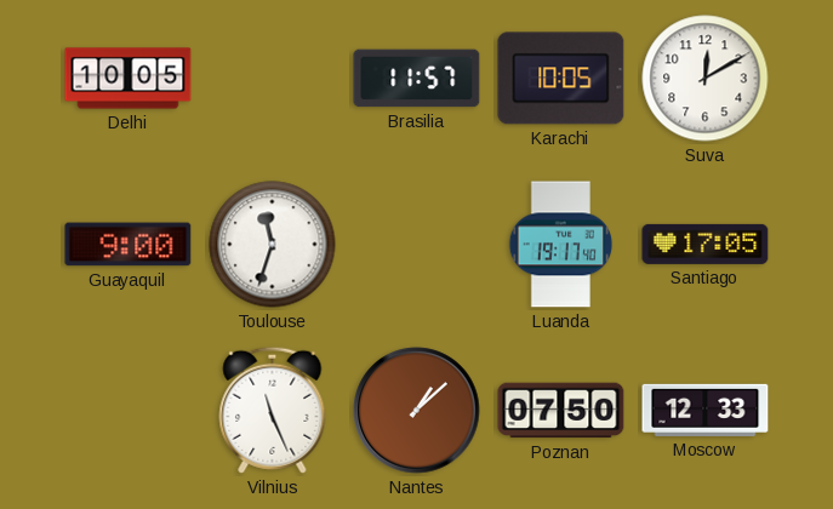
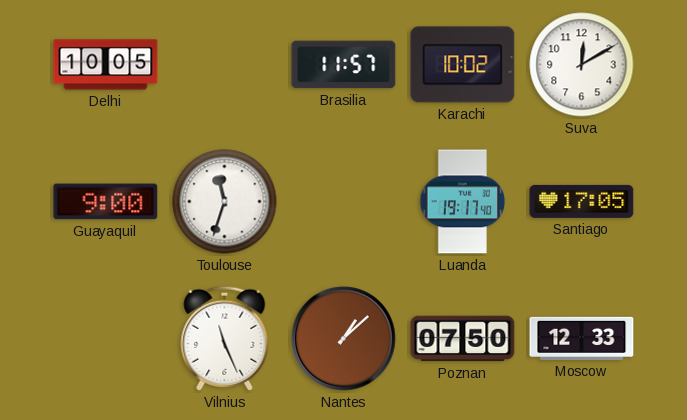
Karachi: 10:05 -> 10:02
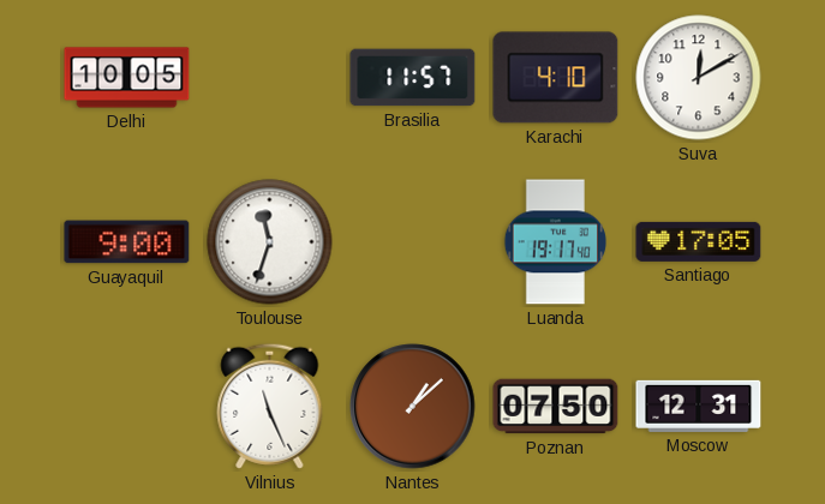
Karachi: 10:02 -> 4:10
Moscow: 12:33 -> 12:31
